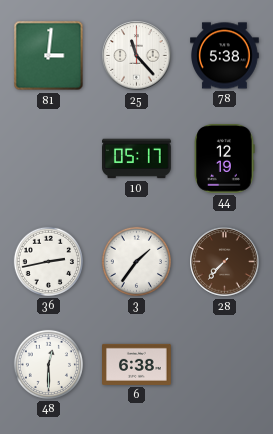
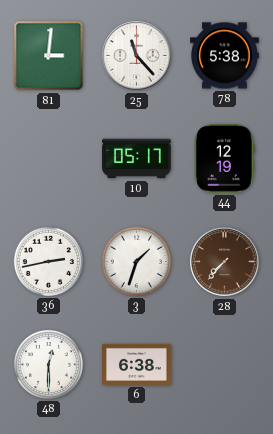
3: 1:36 -> 1:33
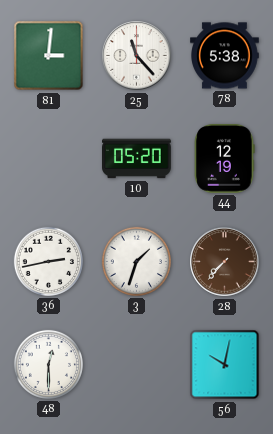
10: 05:17 -> 05:20
6: 6:38 -> none
56: none -> 10:02
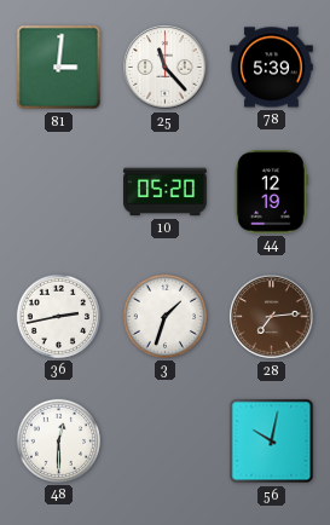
78: 5:38 -> 5:39
28: 7:37 -> 7:14
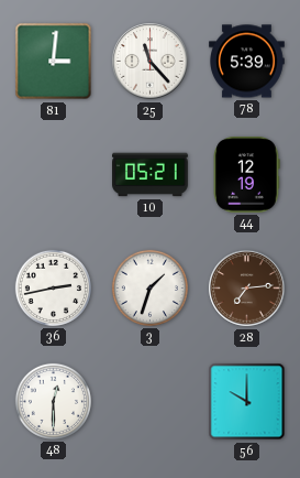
10: 05:20 -> 05:21
56: 10:02 -> 10:00
